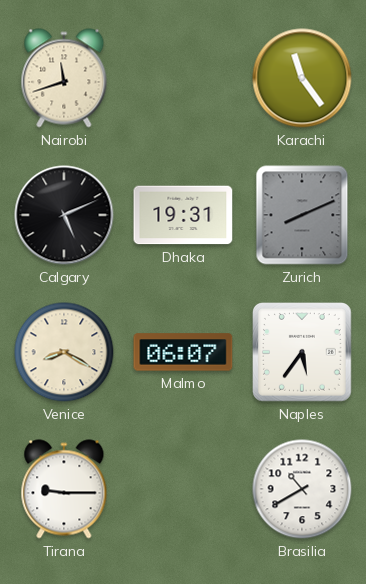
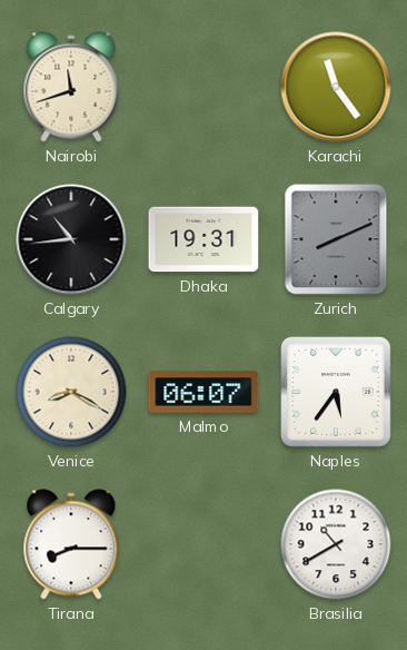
Calgary: 5:11 -> 10:44
Tirana: 9:15 -> 8:15
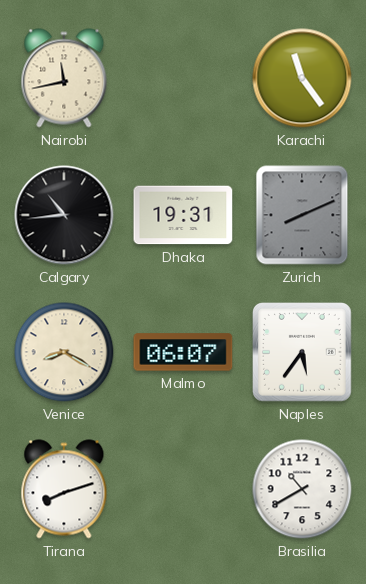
Nairobi: 11:42 -> 11:43
Tirana: 8:15 -> 8:12
